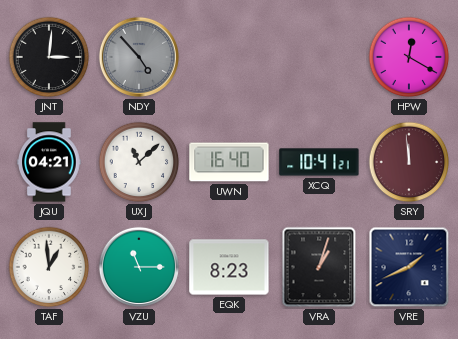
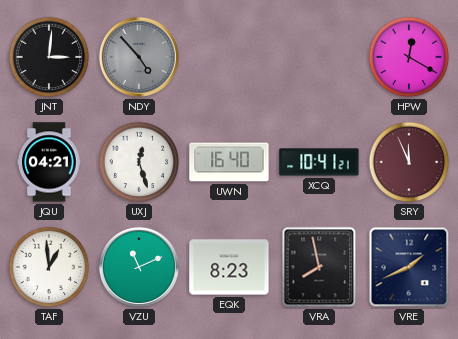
UXJ: 11:08 -> 12:27
SRY: 11:59 -> 11:56
VZU: 11:15 -> 11:11
VRA: 1:03 -> 7:58
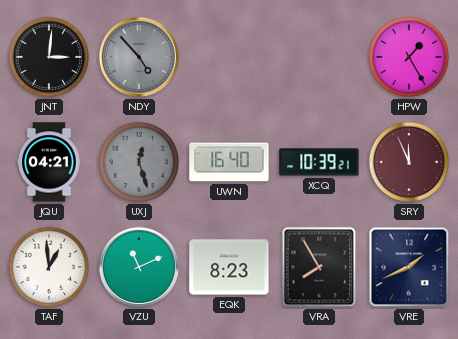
HPW: 12:20 -> 1:25
UXJ dial: white -> grey
XCQ: 10:41 -> 10:39
VRA: 7:58 -> 7:55
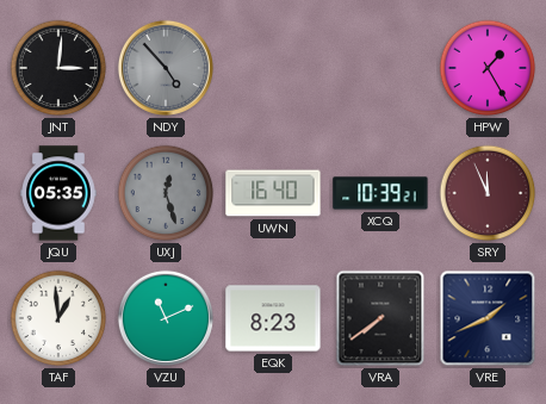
JQU: 04:21 -> 05:35
VRA: 7:55 -> 7:39
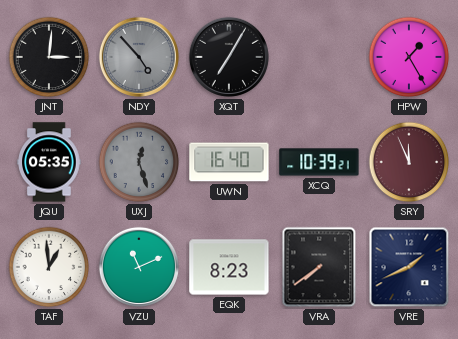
XQT: none -> 7:05
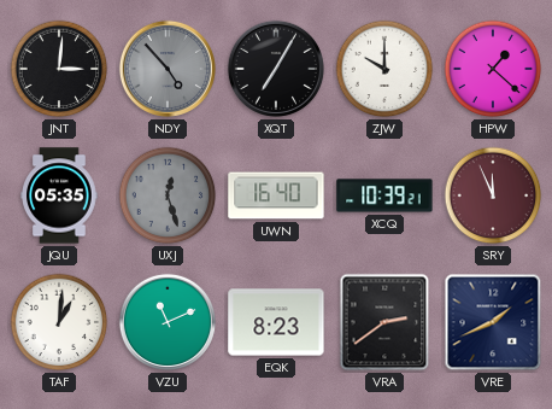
ZJW: none -> 10:00
HPW: 1:25 -> 1:22
TAF: 12:59 -> 1:01
VRA: 7:39 -> 2:39
